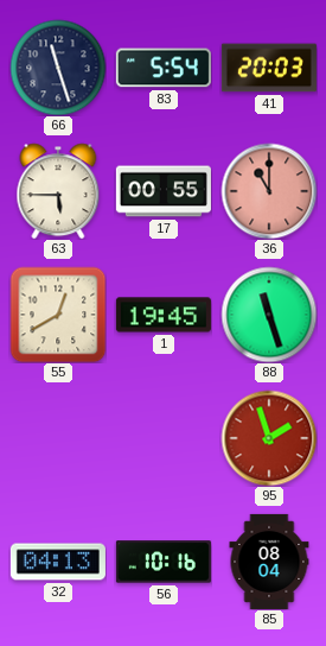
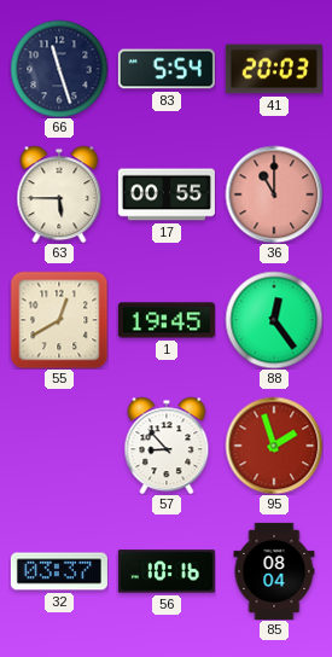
88: 11:27 -> 12:24
57: none -> 8:53
32: 04:13 -> 03:37
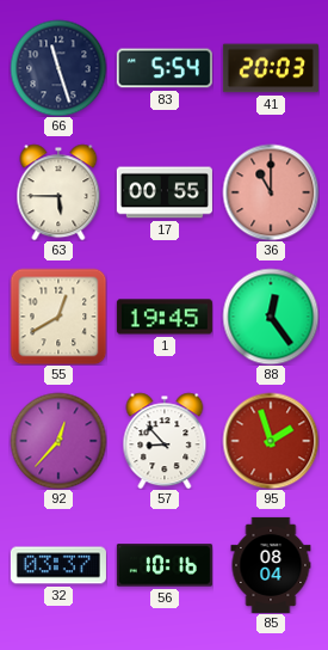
92: none -> 12:37
